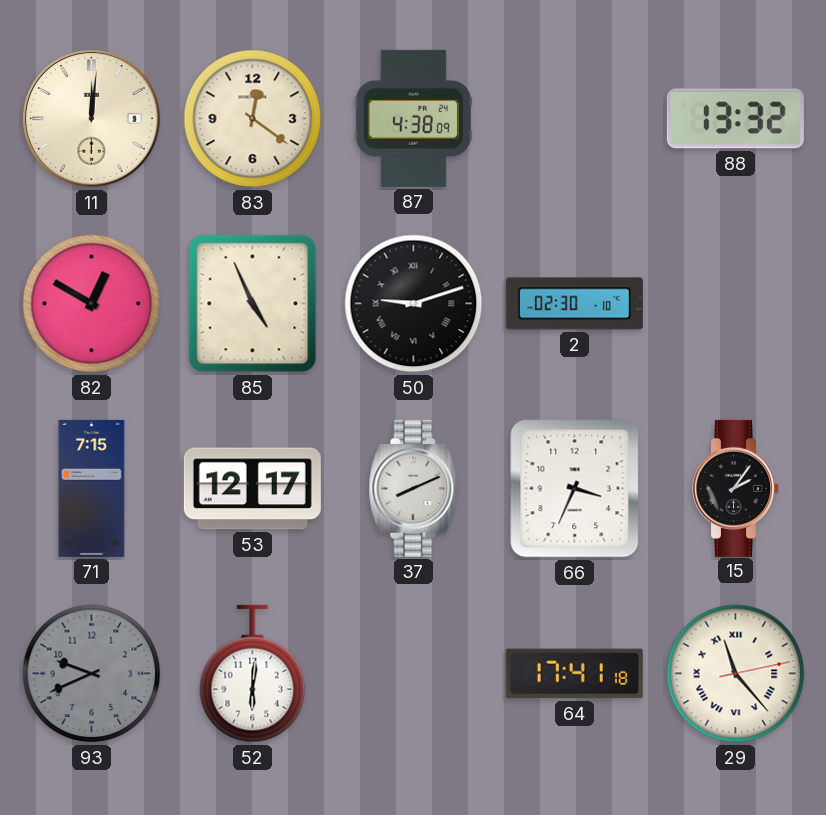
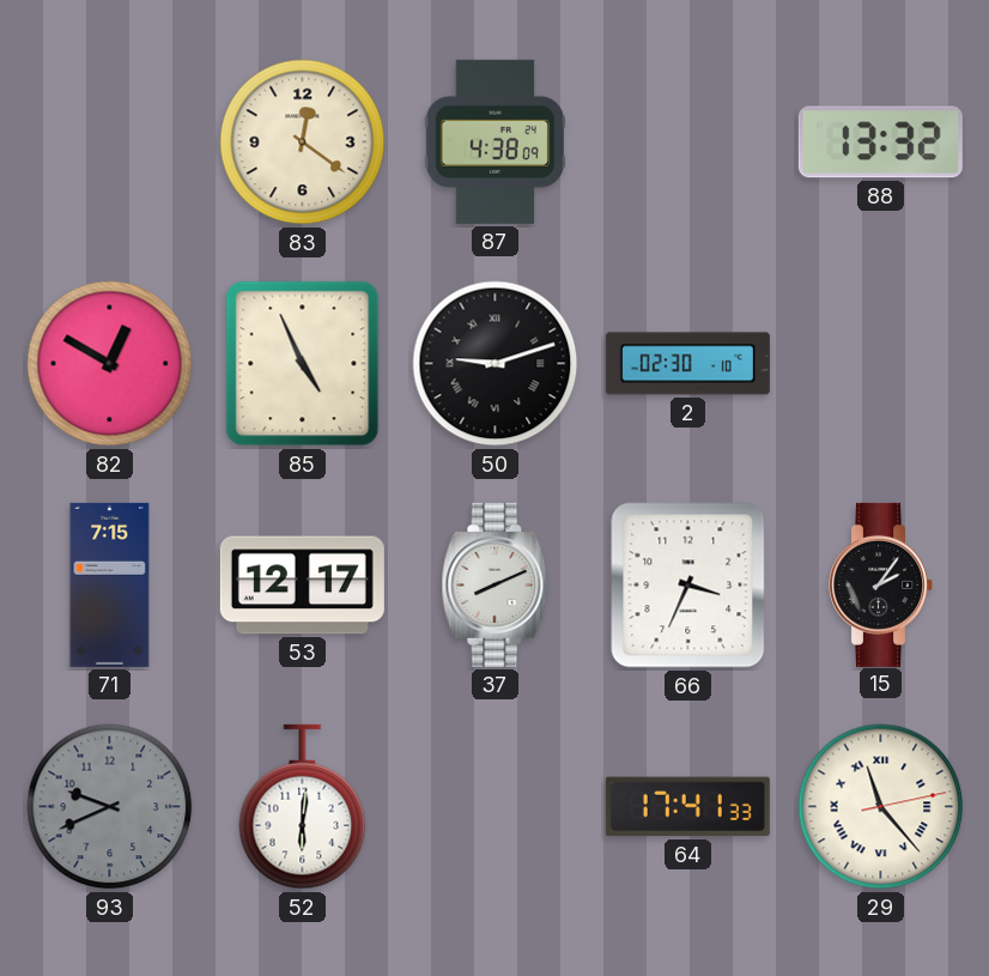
11: 12:01 -> none
64: 17:41:18 -> 17:41:33
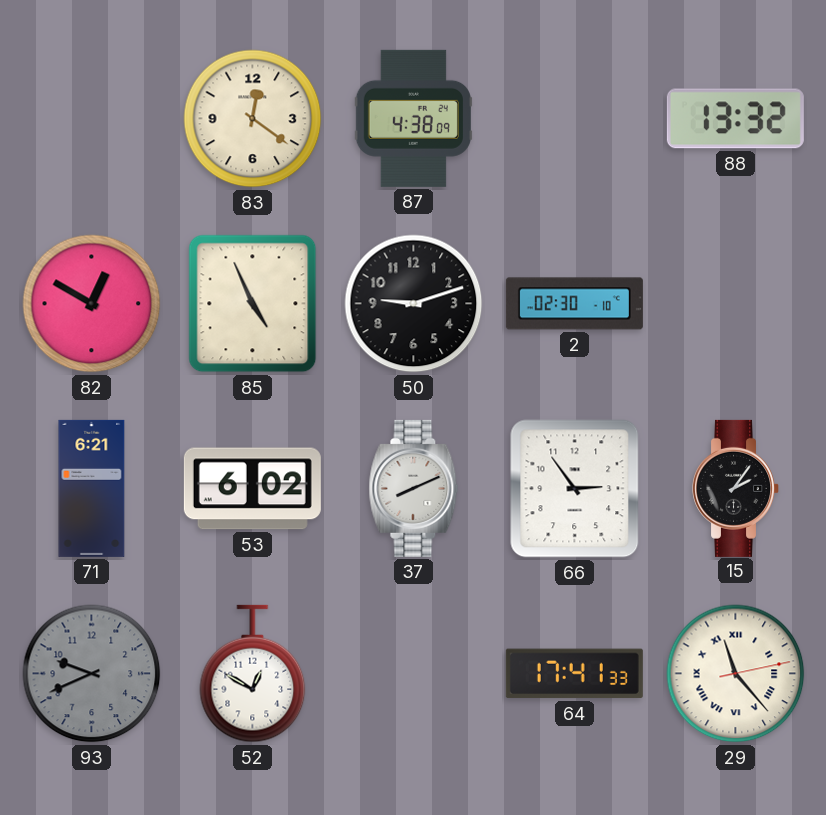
50 numerals: Roman -> Arabic
71: 7:15 -> 6:21
53: 12:17 -> 6:02
66: 3:34 -> 2:54
52: 6:01 -> 12:50
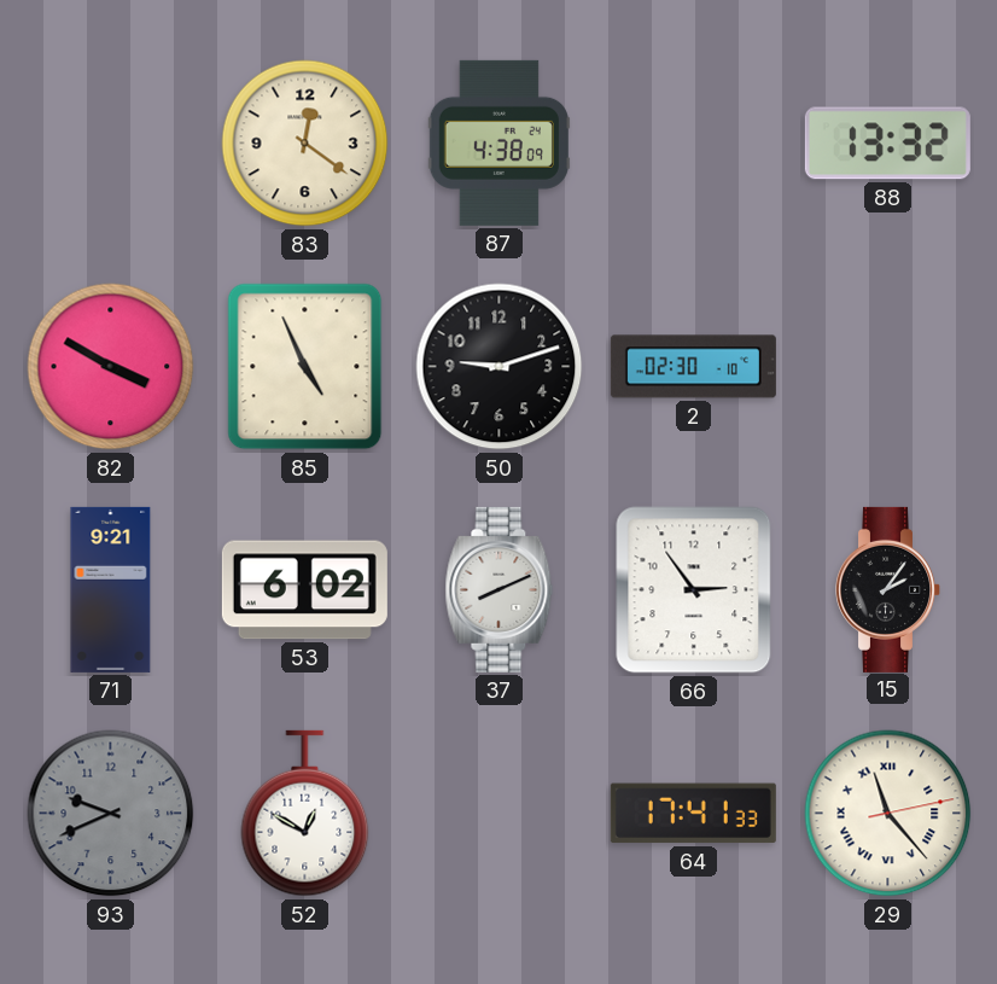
82: 12:50 -> 3:50
71: 6:21 -> 9:21
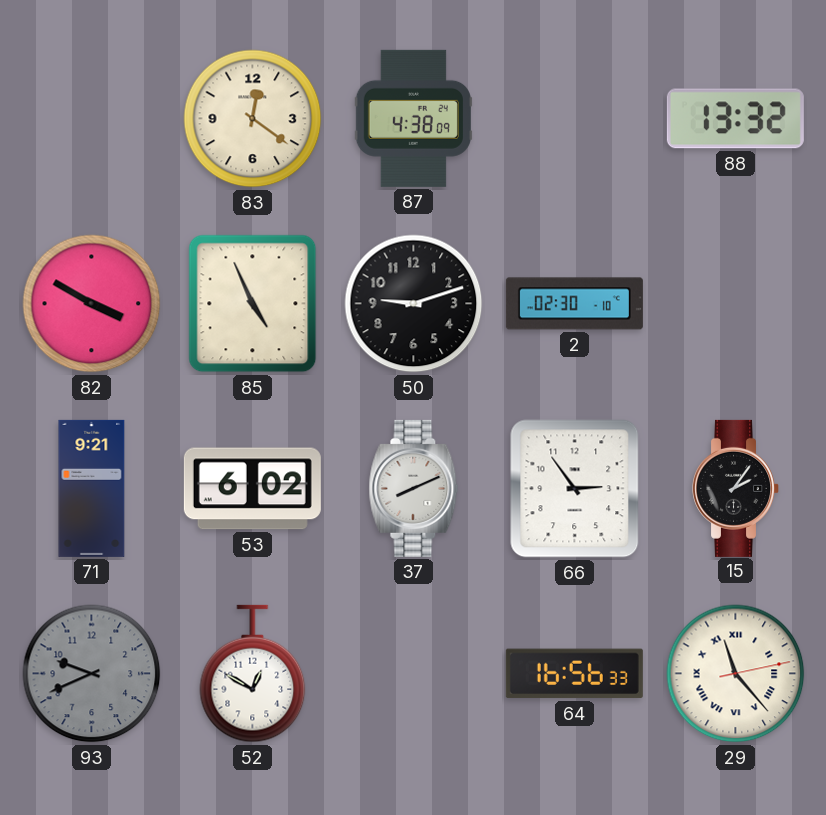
64: 17:41 -> 16:56
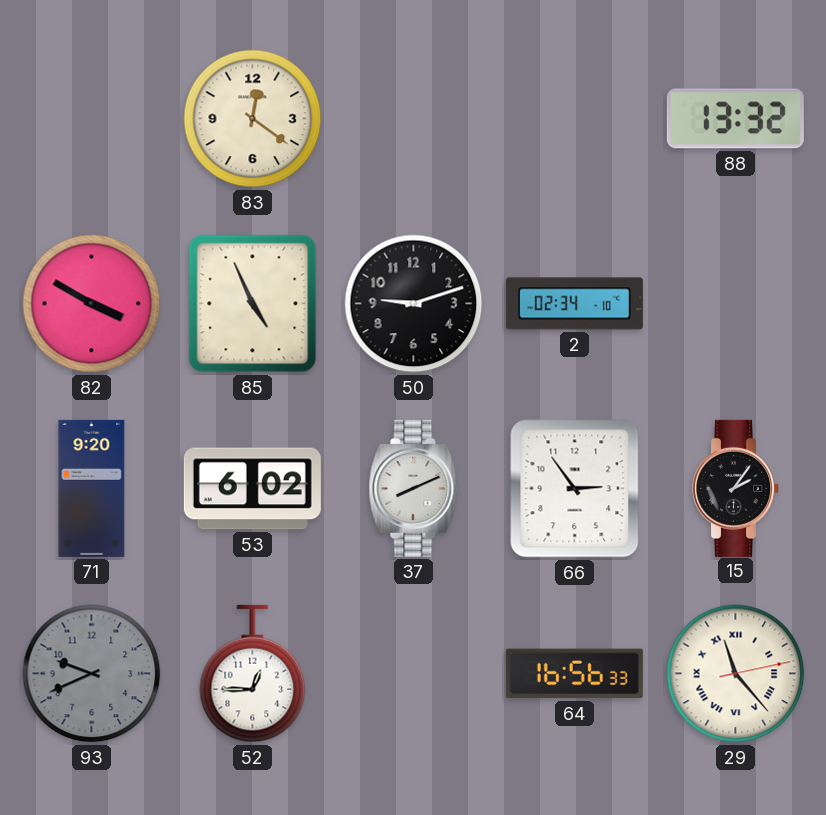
87: 4:38 -> none
2: 02:30 -> 02:34
71: 9:21 -> 9:20
52: 12:50 -> 12:45
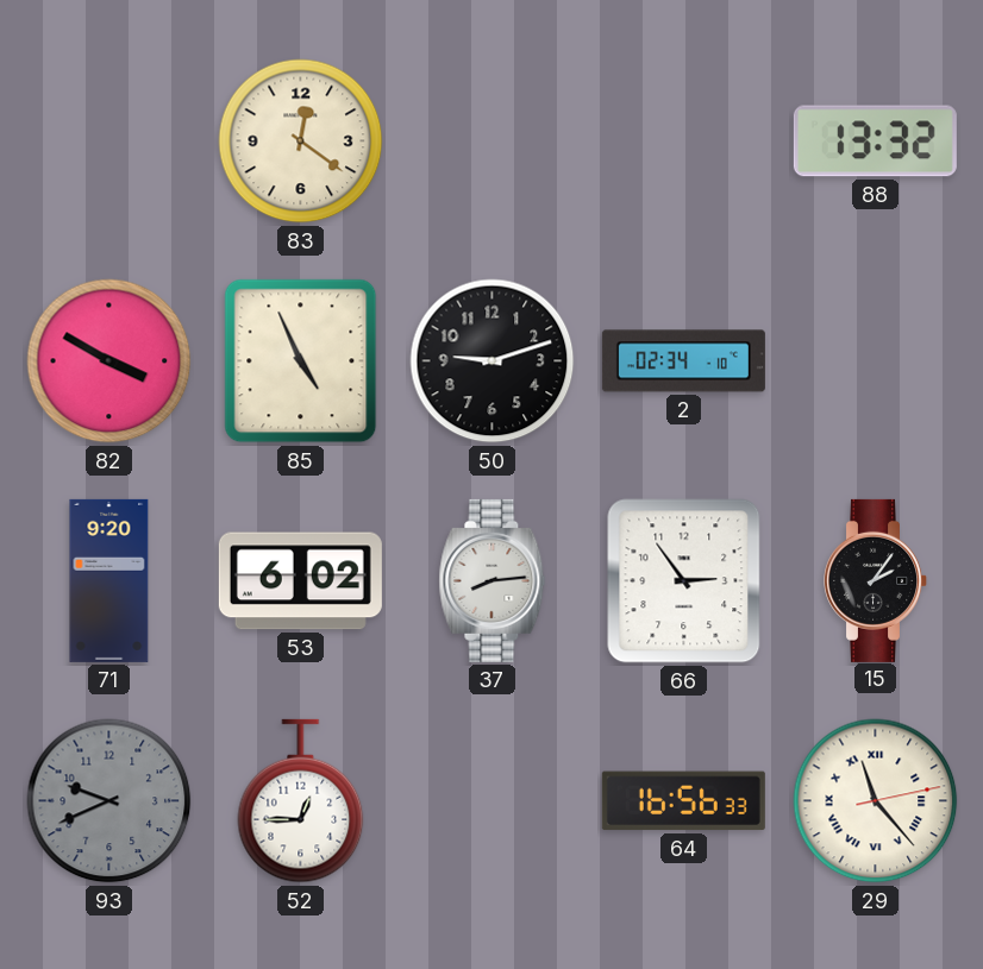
37: 8:11 -> 8:14
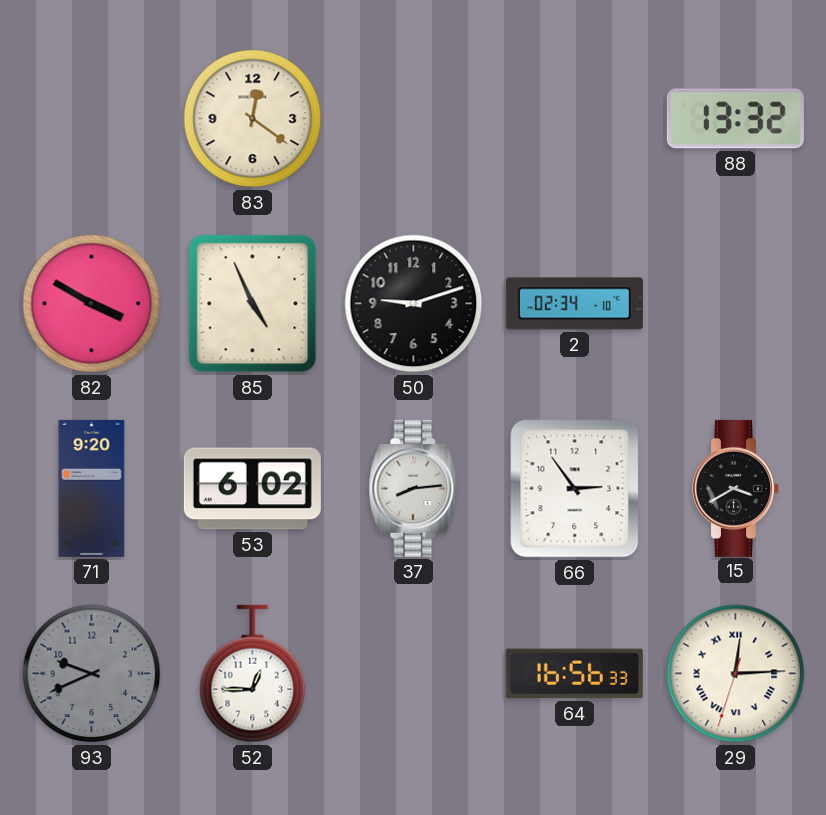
15: 2:06 -> 3:40
29: 11:23 -> 12:14
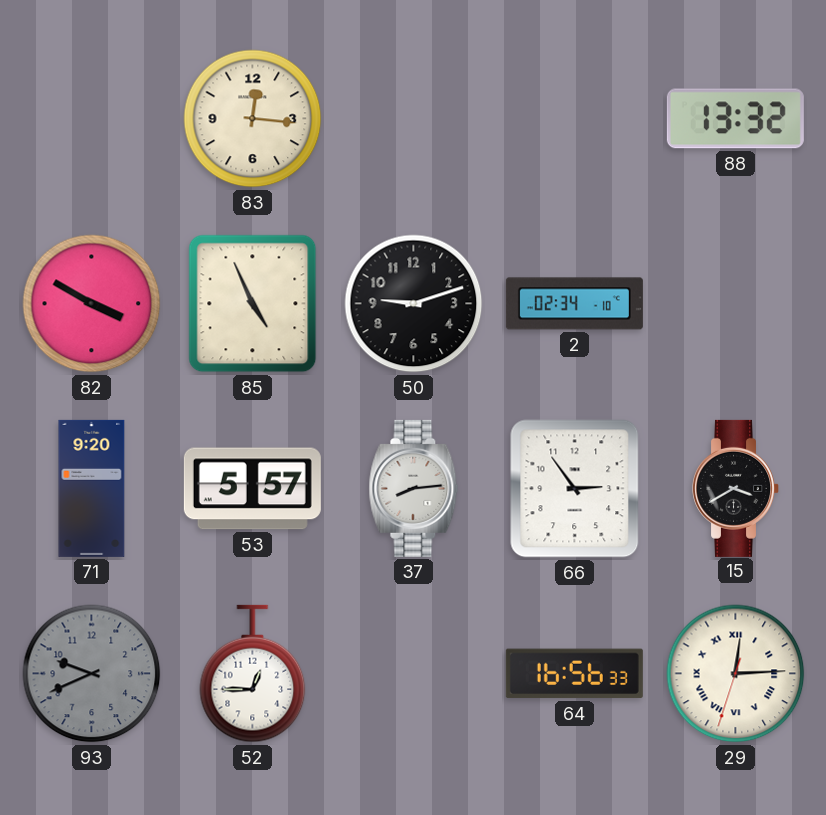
83: 12:21 -> 12:16
53: 6:02 -> 5:57
